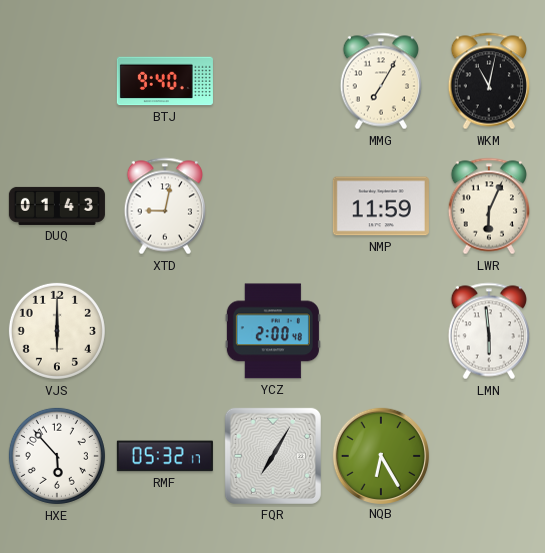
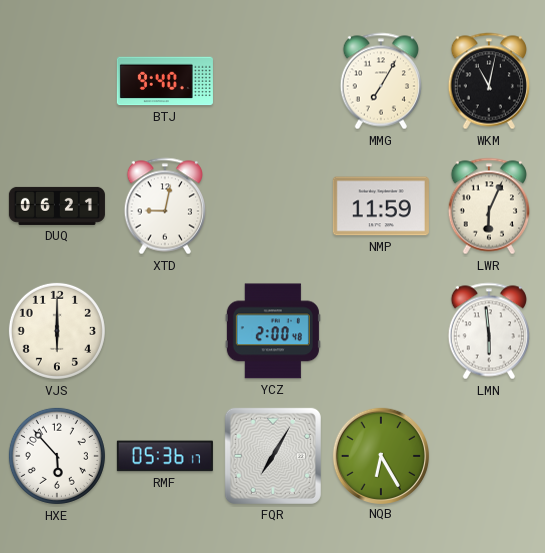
DUQ: 01:43 -> 06:21
RMF: 05:32 -> 05:36
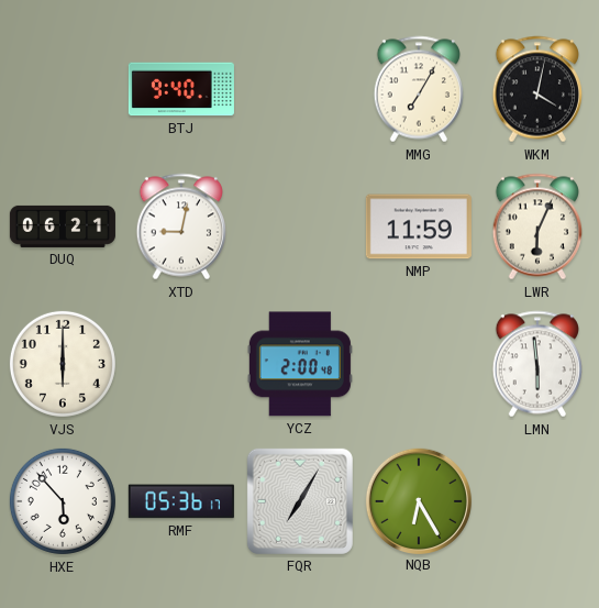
WKM: 11:02 -> 4:02
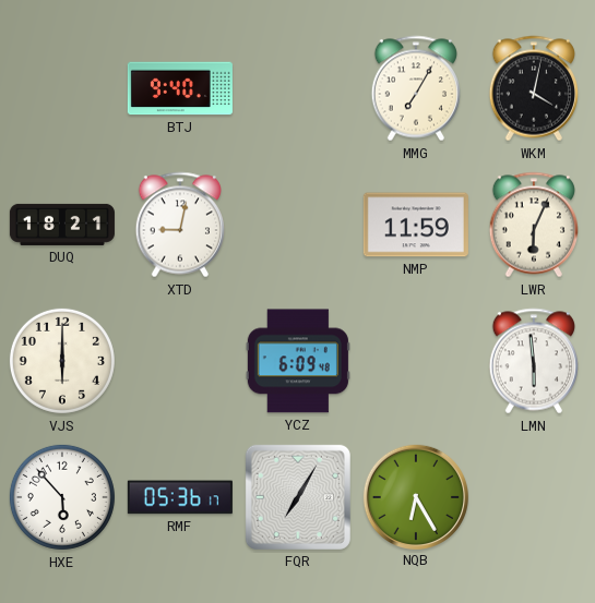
DUQ: 06:21 -> 18:21
YCZ: 2:00 -> 6:09
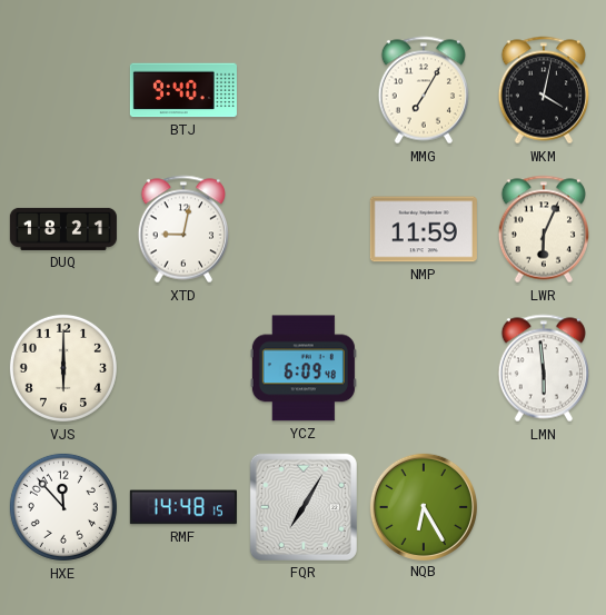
HXE: 5:53 -> 11:53
RMF: 05:36 -> 14:48
